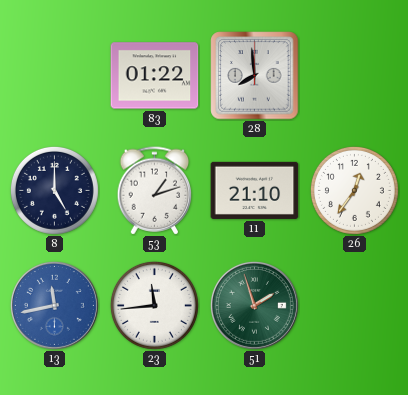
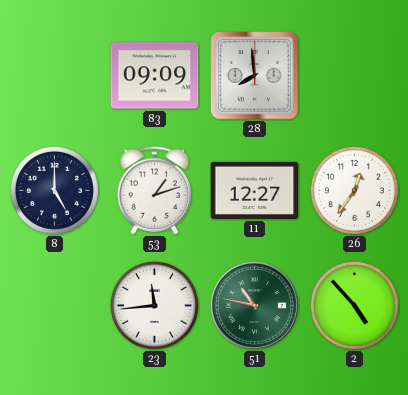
83: 01:22 -> 09:09
11: 21:10 -> 12:27
13: 11:43 -> none
51: 1:57 -> 10:47
2: none -> 4:53
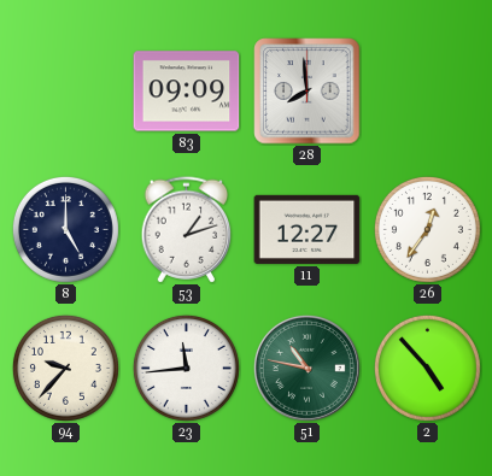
94: none -> 9:37
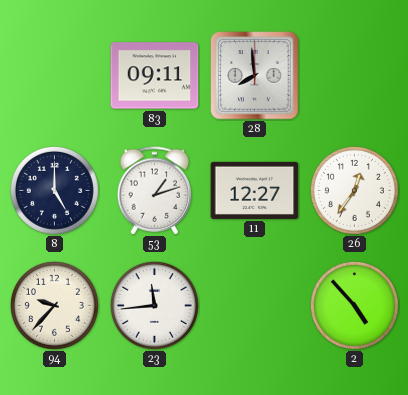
83: 09:09 -> 09:11
51: 10:47 -> none
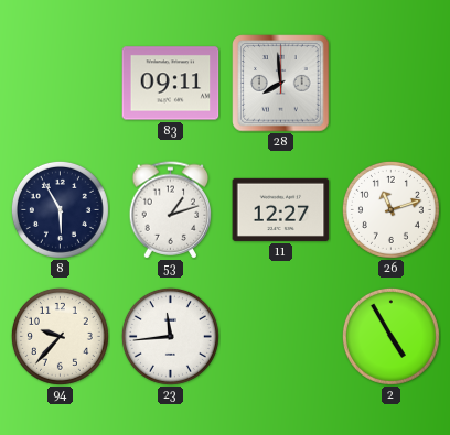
8: 5:00 -> 5:55
26: 12:36 -> 11:12
2: 4:53 -> 4:55
